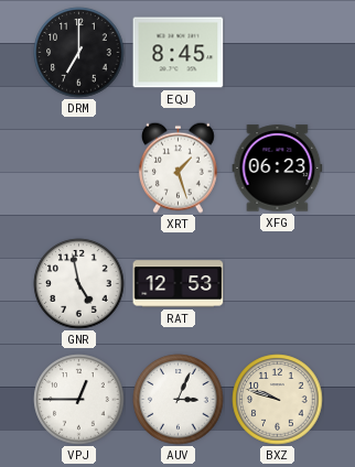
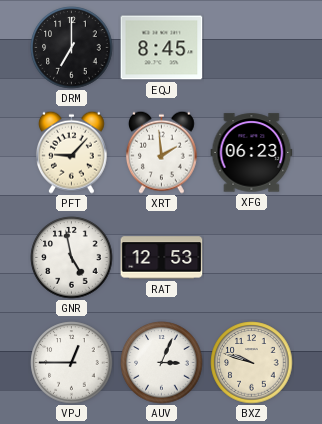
PFT: none -> 9:07
XRT: 1:27 -> 1:59
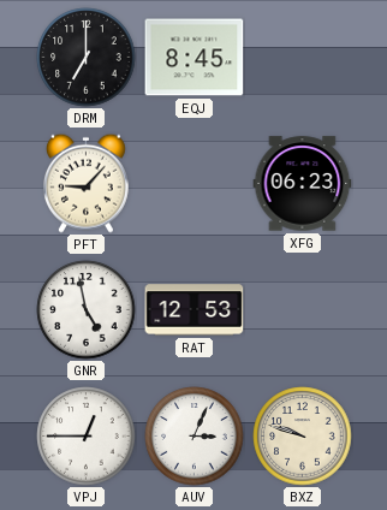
XRT: 1:59 -> none
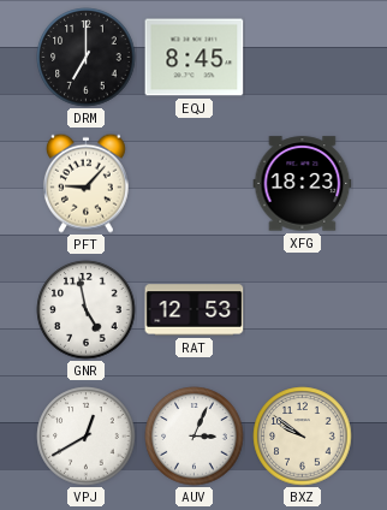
XFG: 06:23 -> 18:23
VPJ: 12:45 -> 12:40
BXZ: 9:48 -> 9:51
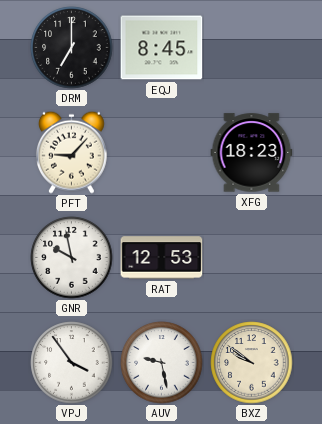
GNR: 4:58 -> 9:58
VPJ: 12:40 -> 3:54
AUV: 3:04 -> 9:28
